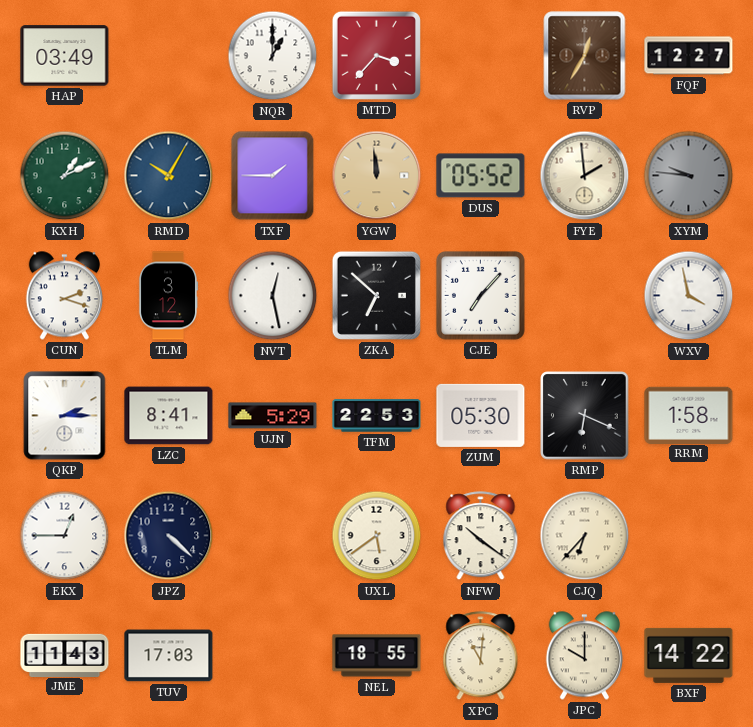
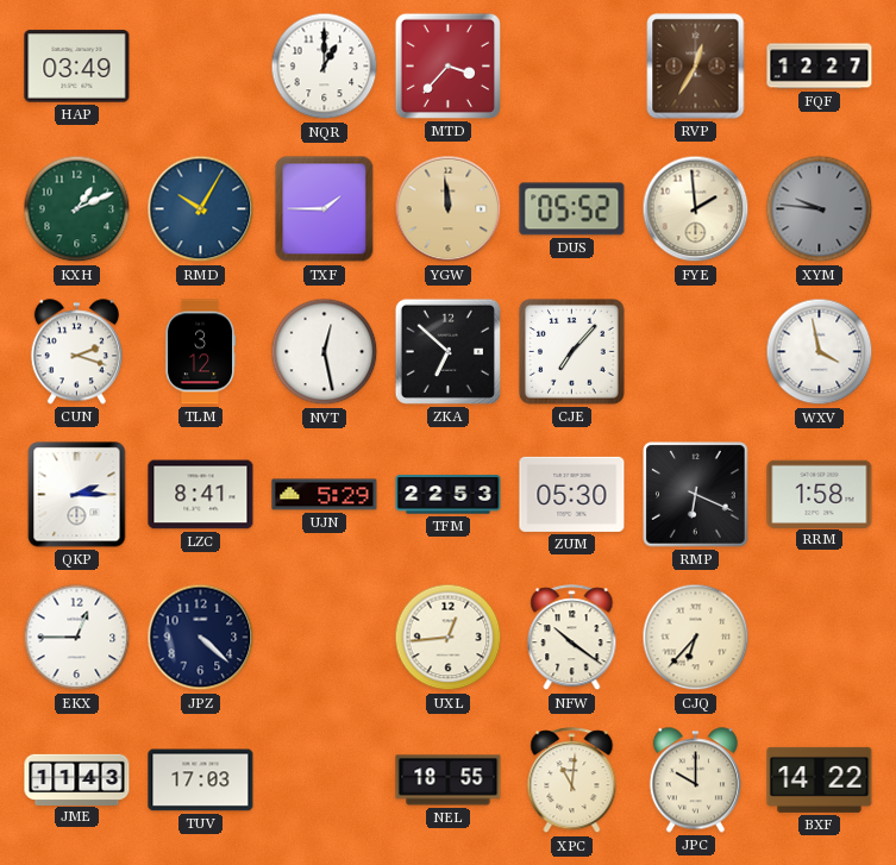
UXL: 5:39 -> 12:44
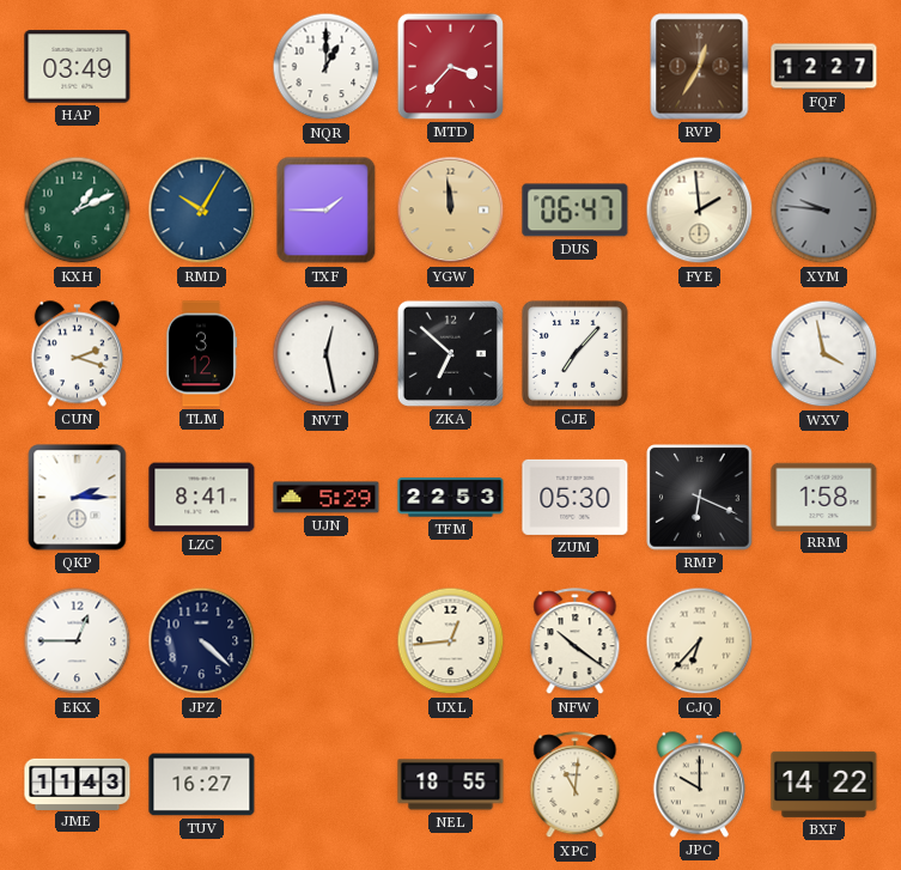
DUS: 05:52 -> 06:47
TUV: 17:03 -> 16:27
